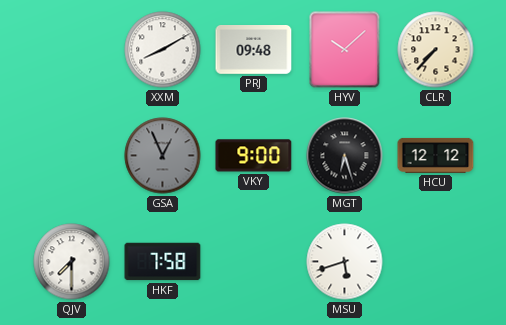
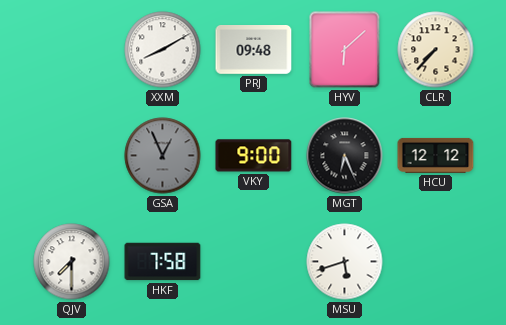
HYV: 10:08 -> 6:08
MGT: 6:27 -> 6:26
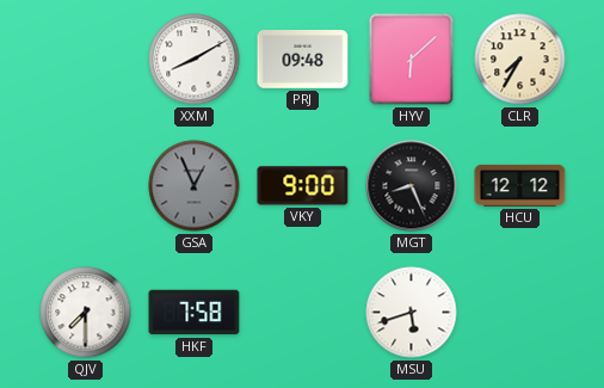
CLR: 7:37 -> 7:35
MGT: 6:26 -> 8:26
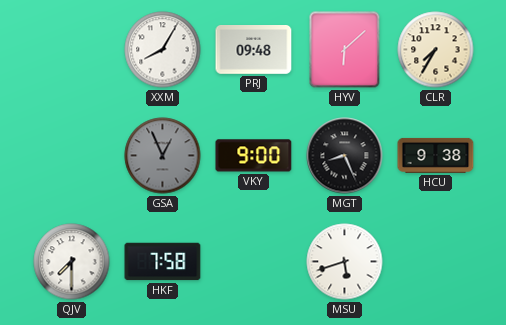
XXM: 8:10 -> 8:05
HCU: 12:12 -> 9:38
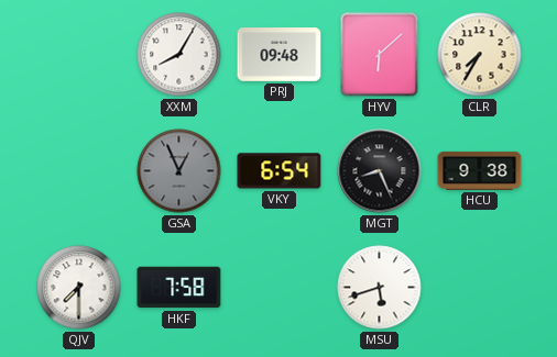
VKY: 9:00 -> 6:54
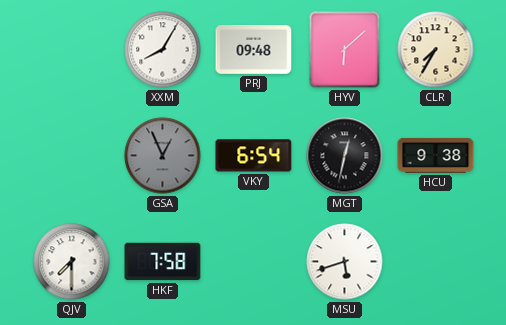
MGT: 8:26 -> 12:32
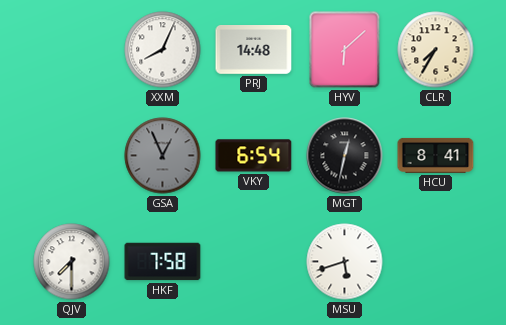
XXM: 8:05 -> 8:04
PRJ: 09:48 -> 14:48
HCU: 9:38 -> 8:41
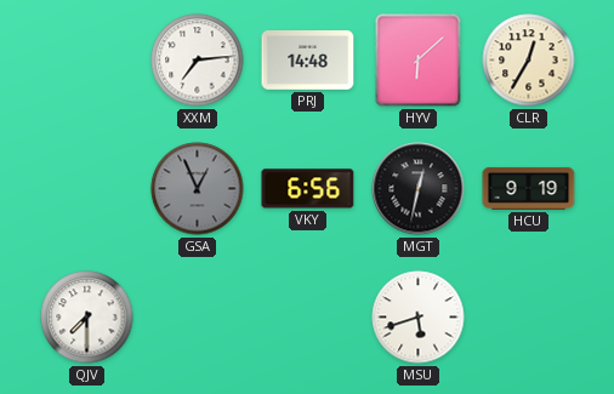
XXM: 8:04 -> 7:14
CLR: 7:35 -> 12:35
VKY: 6:54 -> 6:56
HCU: 8:41 -> 9:19
HKF: 7:58 -> none
